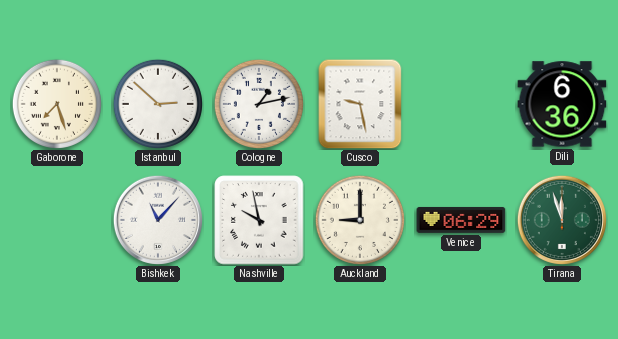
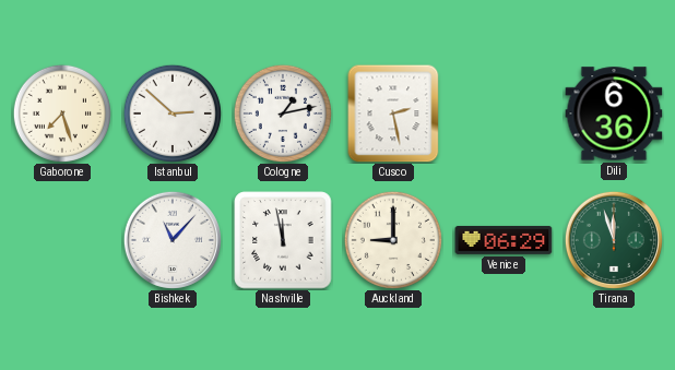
Cusco: 9:28 -> 2:28
Nashville: 9:58 -> 11:58
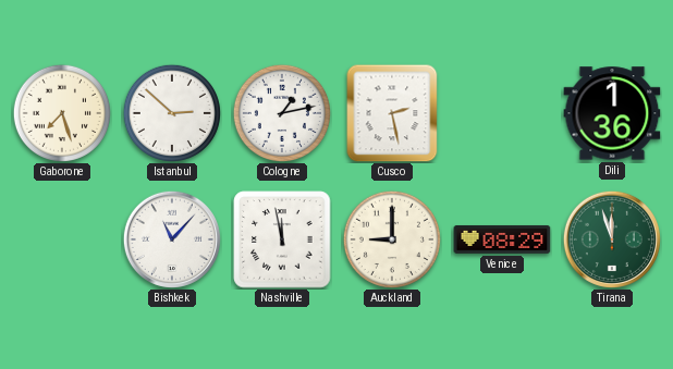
Dili: 6:36 -> 1:36
Venice: 06:29 -> 08:29
